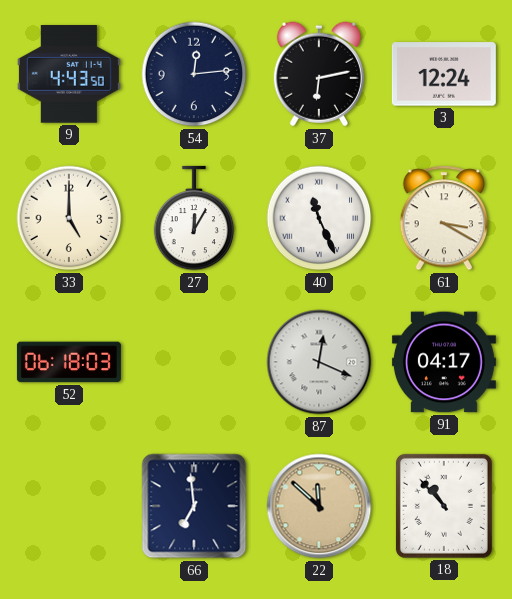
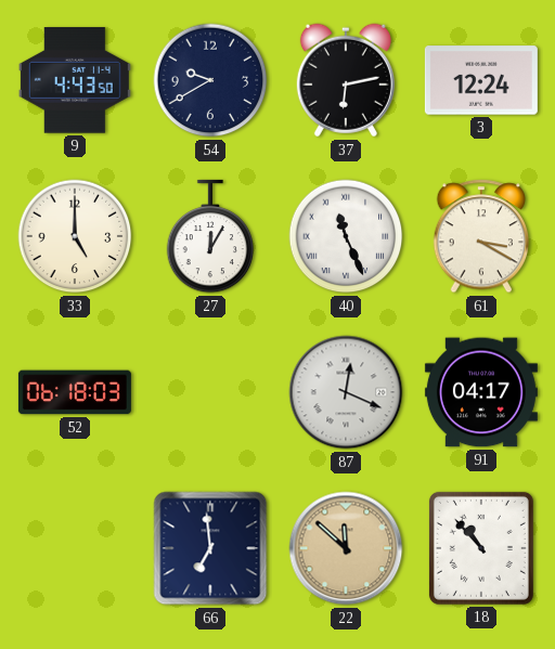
54: 12:14 -> 9:40
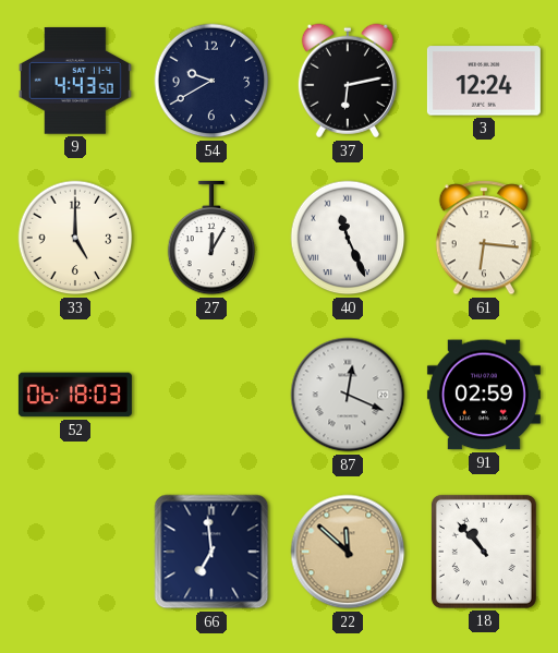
61: 3:20 -> 6:16
91: 04:17 -> 02:59
